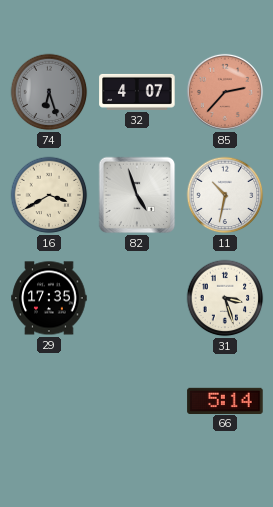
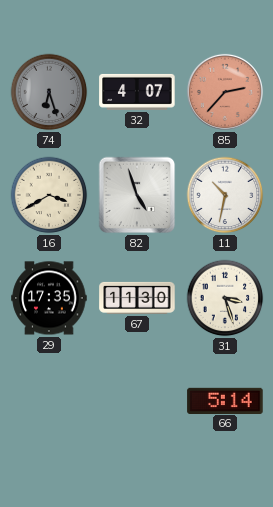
67: none -> 11:30
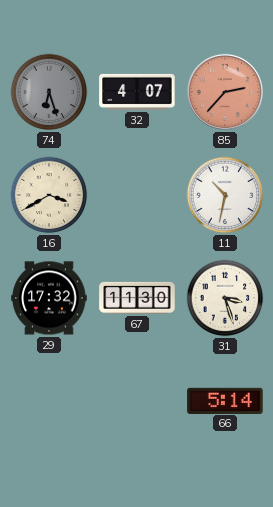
82: 4:57 -> none
29: 17:35 -> 17:32
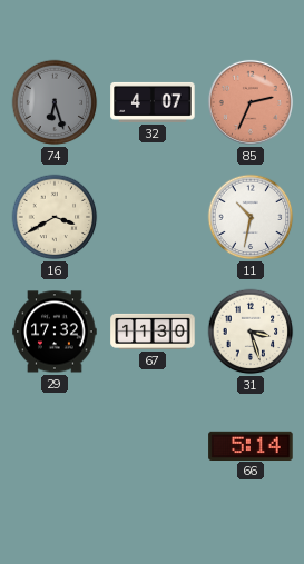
85: 2:37 -> 2:34
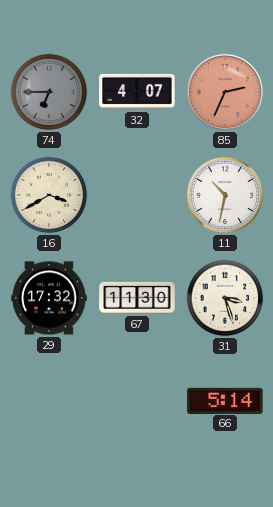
74: 6:27 -> 6:45
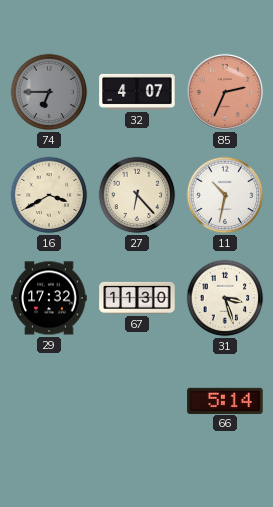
27: none -> 6:23
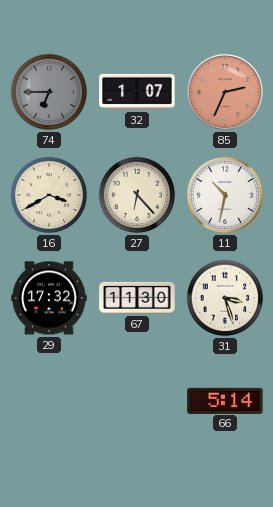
32: 4:07 -> 1:07
